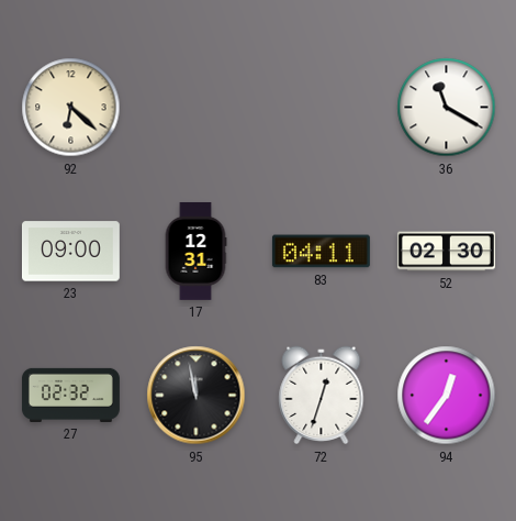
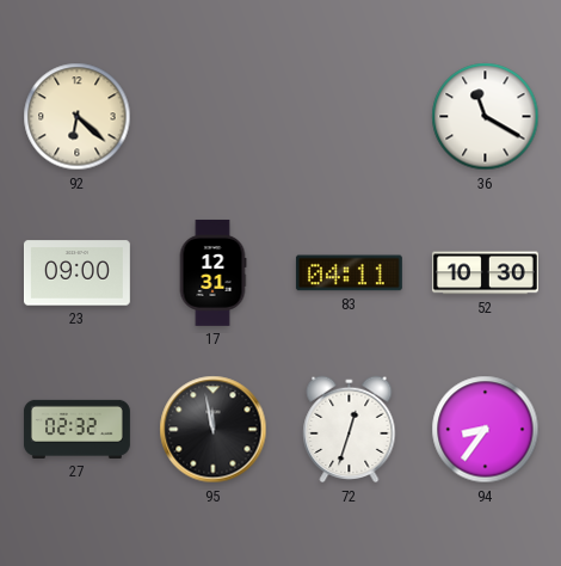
52: 02:30 -> 10:30
94: 12:36 -> 8:36
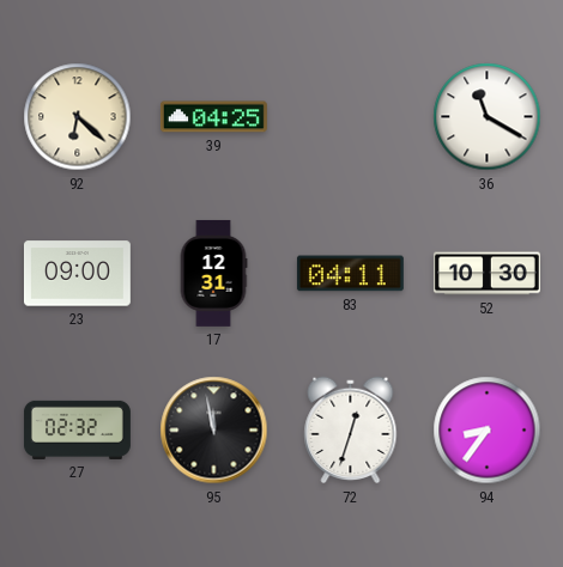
39: none -> 04:25
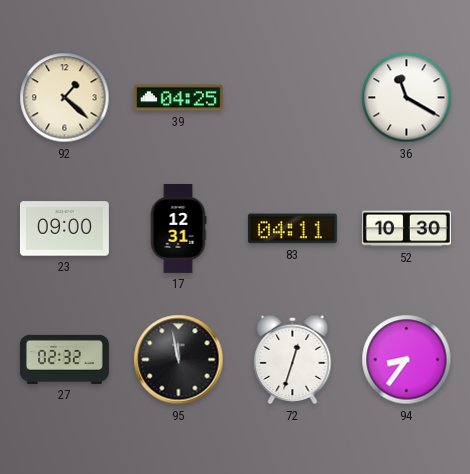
92: 6:22 -> 1:22
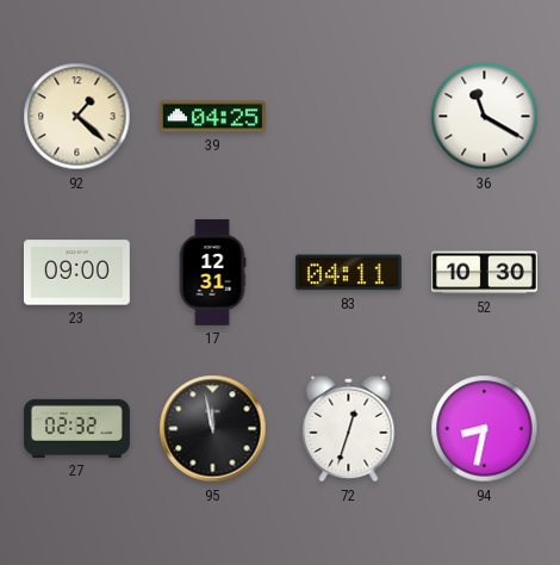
94: 8:36 -> 8:32
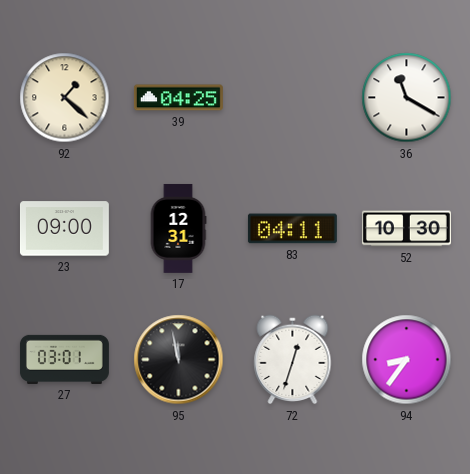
27: 02:32 -> 03:01
94: 8:32 -> 8:36
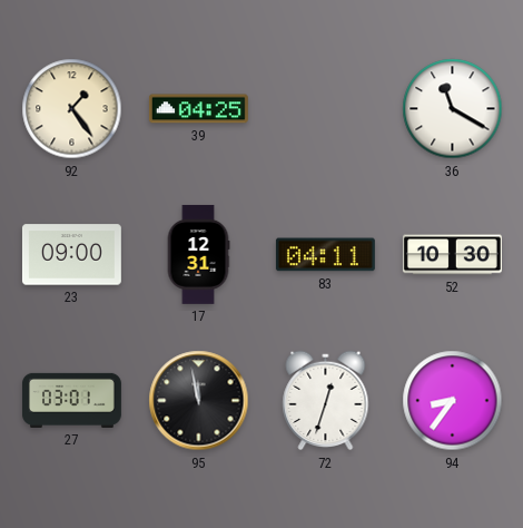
92: 1:22 -> 1:24
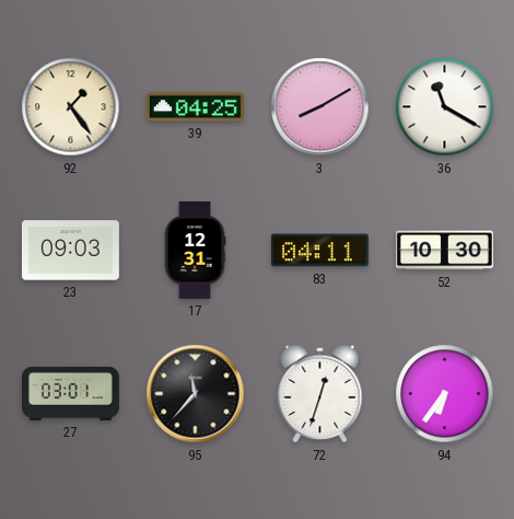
3: none -> 8:10
23: 09:00 -> 09:03
95: 11:58 -> 11:37
94: 8:36 -> 6:36
